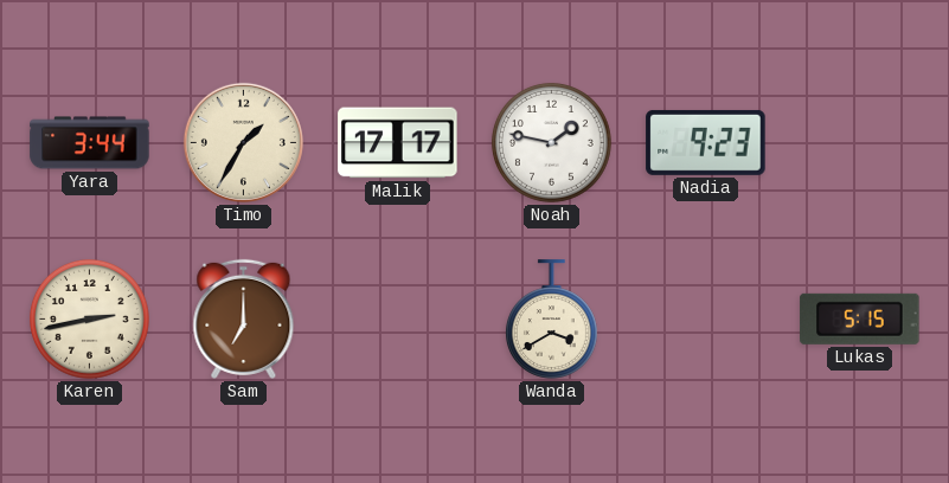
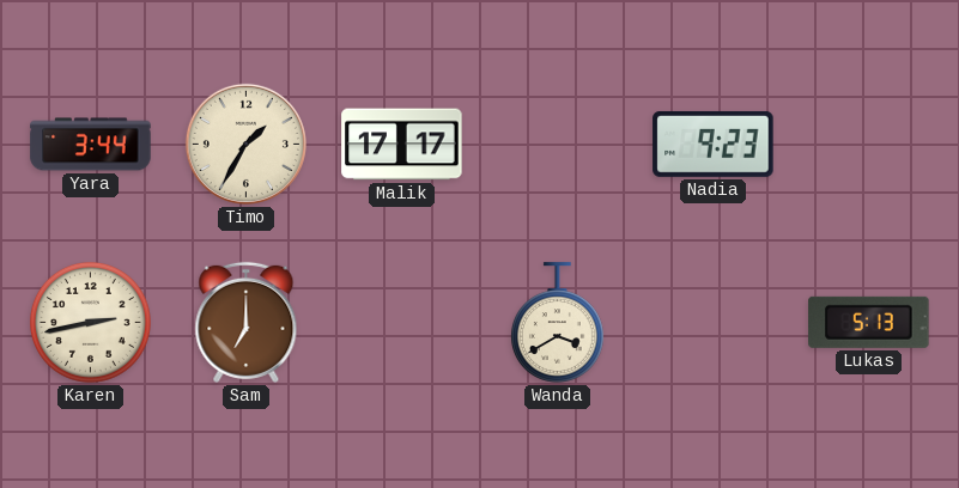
Noah: 1:47 -> none
Lukas: 5:15 -> 5:13
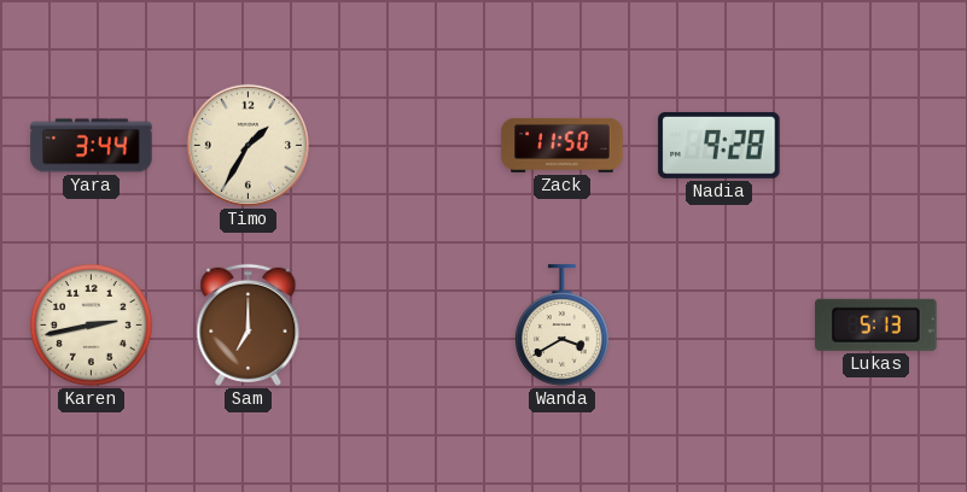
Malik: 17:17 -> none
Zack: none -> 11:50
Nadia: 9:23 -> 9:28
